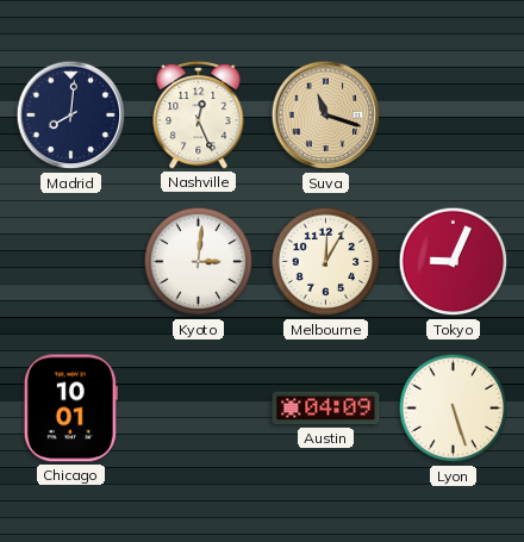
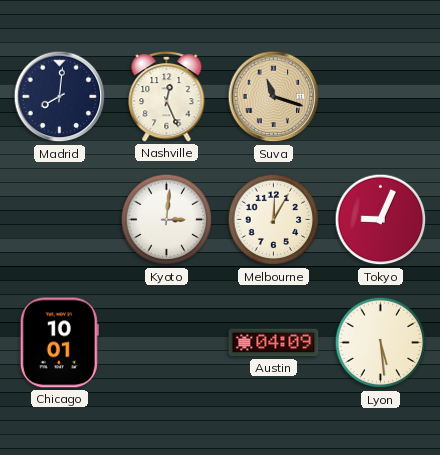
Lyon: 5:27 -> 5:29
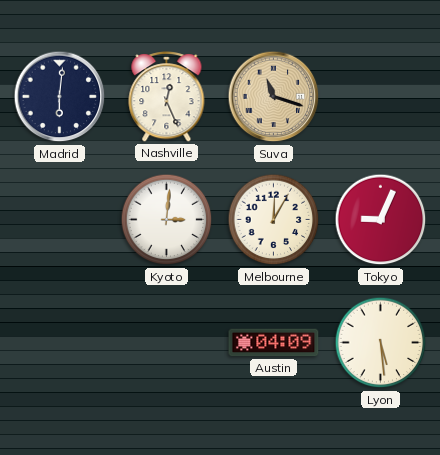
Madrid: 8:01 -> 6:01
Chicago: 10:01 -> none
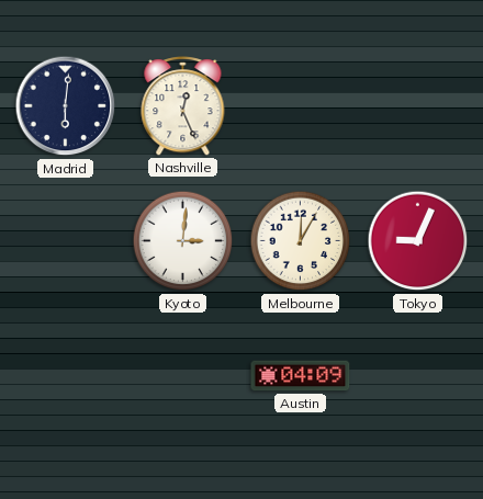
Suva: 11:18 -> none
Lyon: 5:29 -> none
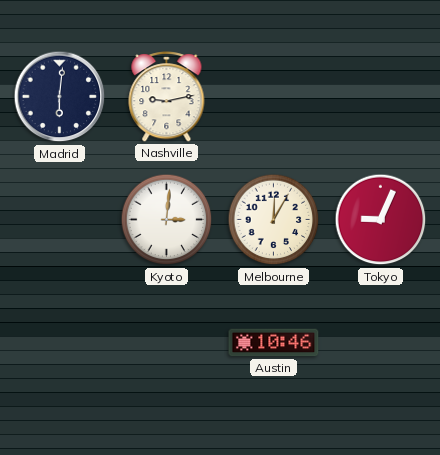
Nashville: 12:26 -> 9:13
Austin: 04:09 -> 10:46
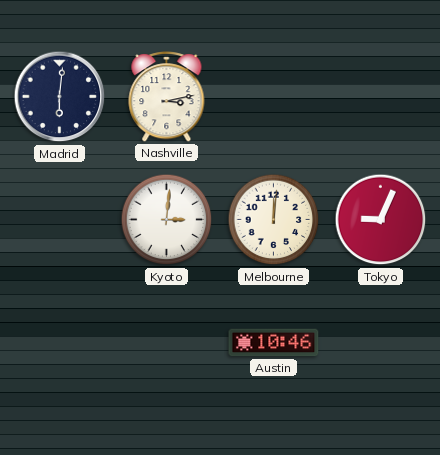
Nashville: 9:13 -> 3:13
Melbourne: 12:05 -> 12:01
